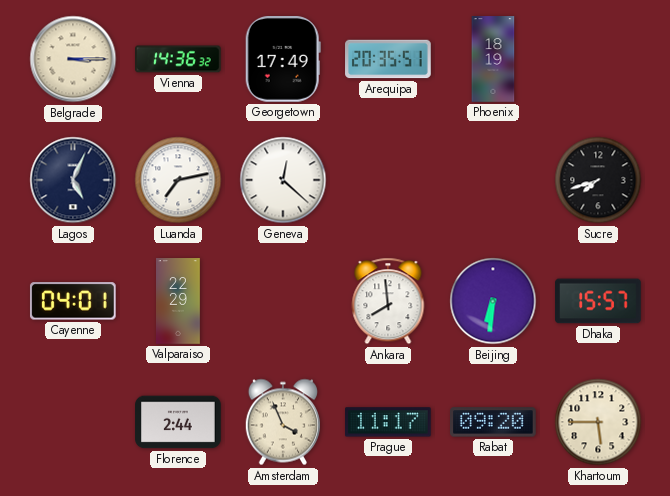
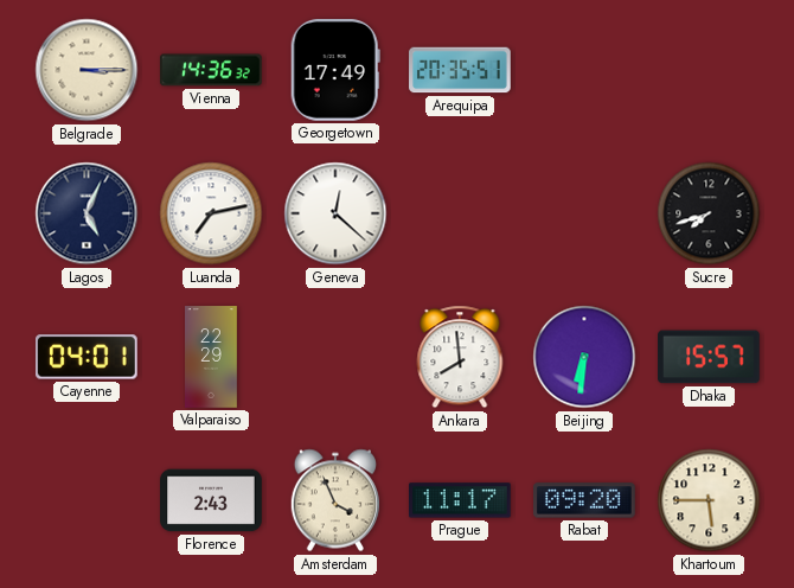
Phoenix: 18:19 -> none
Florence: 2:44 -> 2:43
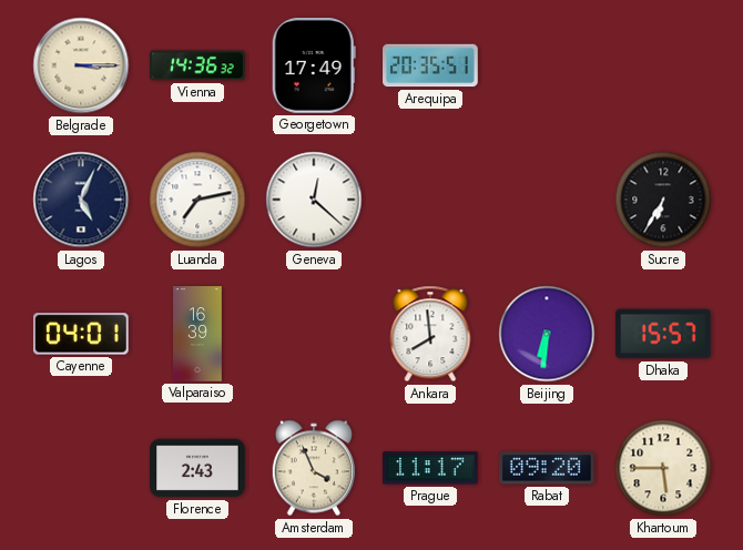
Sucre: 7:42 -> 6:35
Valparaiso: 22:29 -> 16:39
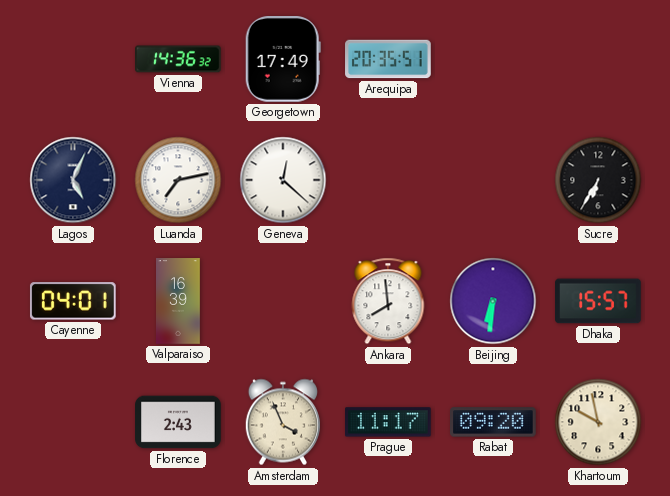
Belgrade: 3:15 -> none
Khartoum: 5:45 -> 9:58
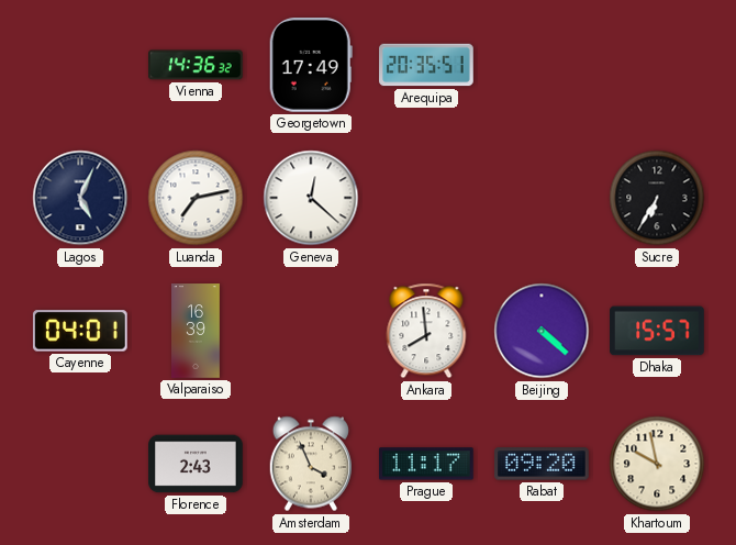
Beijing: 6:31 -> 4:22
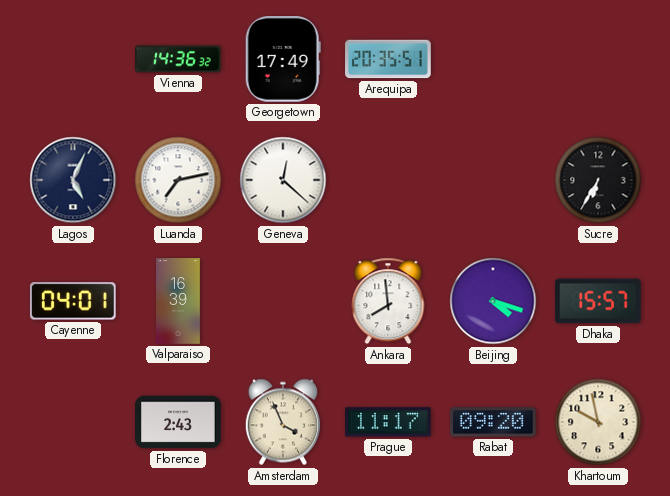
Beijing: 4:22 -> 4:18
